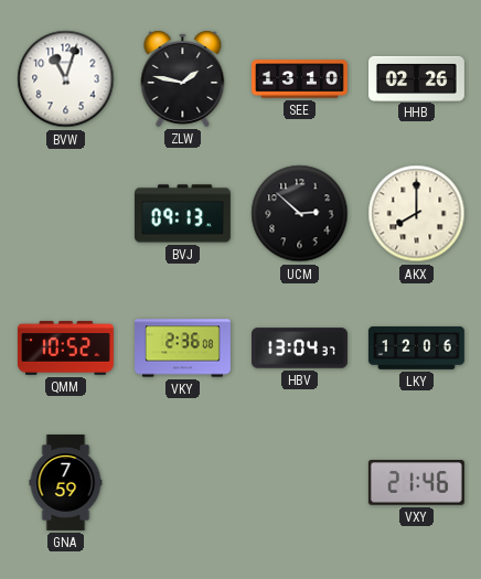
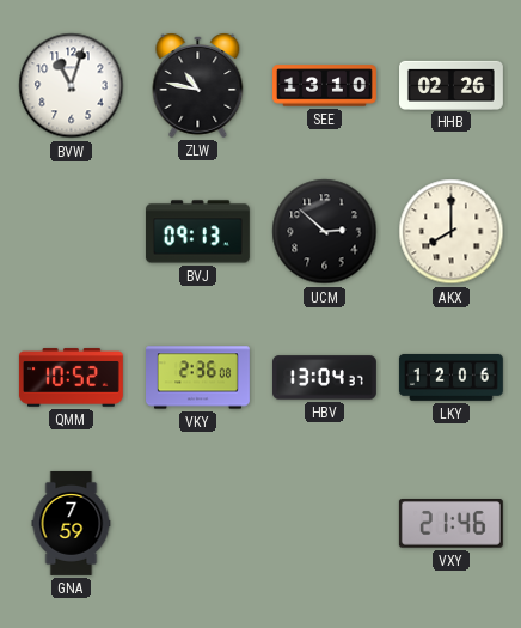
ZLW: 1:47 -> 10:47
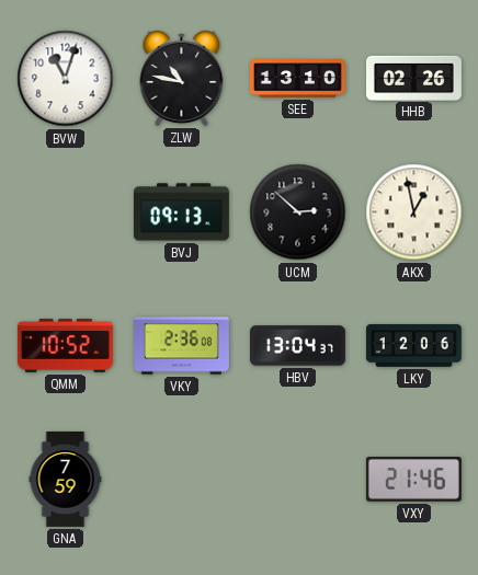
AKX: 8:00 -> 12:58
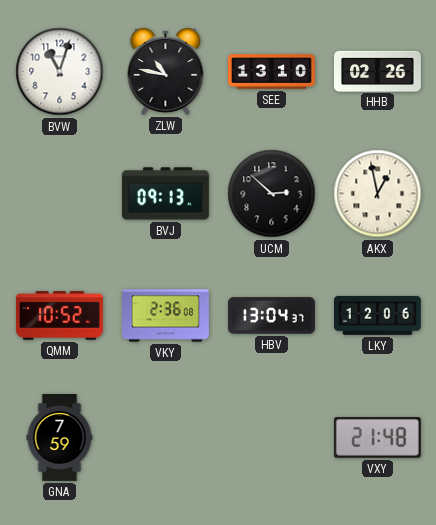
VXY: 21:46 -> 21:48
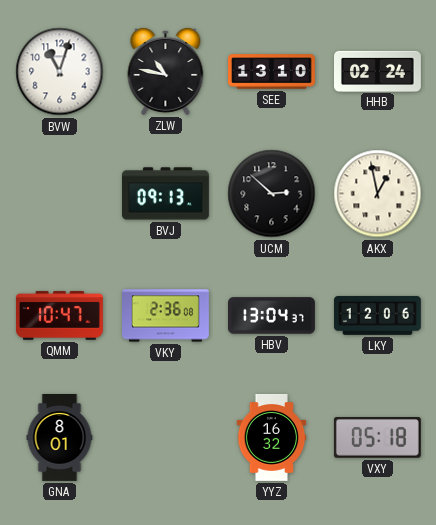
HHB: 02:26 -> 02:24
QMM: 10:52 -> 10:47
GNA: 7:59 -> 8:01
YYZ: none -> 16:32
VXY: 21:48 -> 05:18
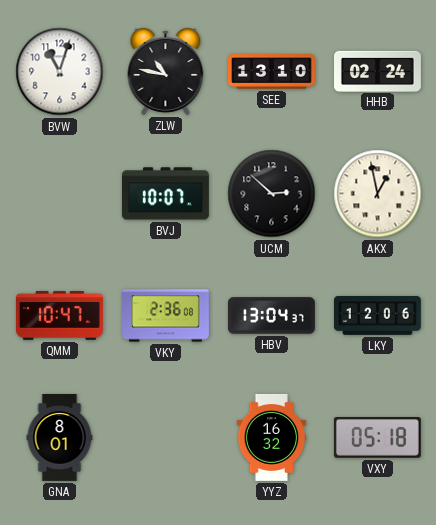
BVJ: 09:13 -> 10:07
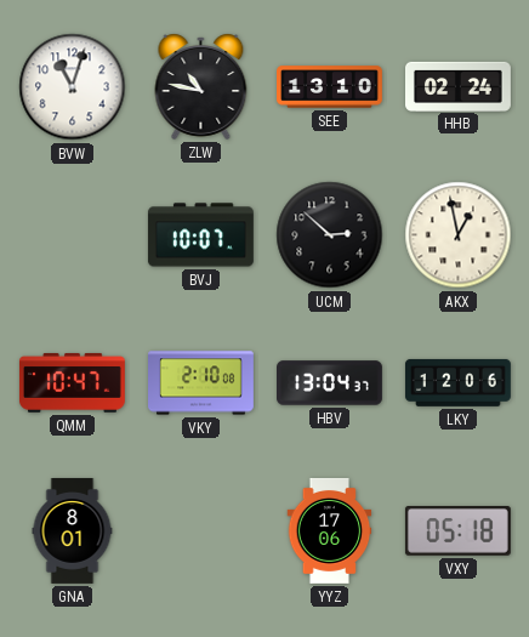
VKY: 2:36 -> 2:10
YYZ: 16:32 -> 17:06
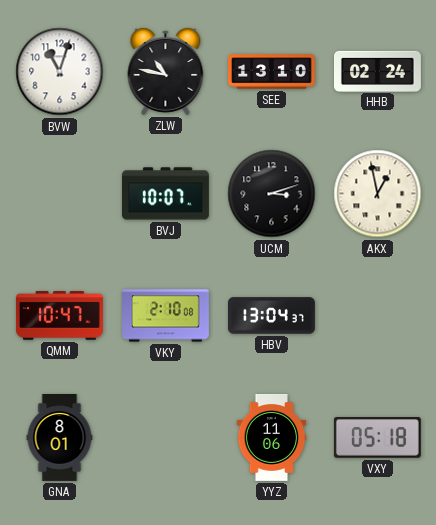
UCM: 2:52 -> 3:12
LKY: 12:06 -> none
YYZ: 17:06 -> 11:06
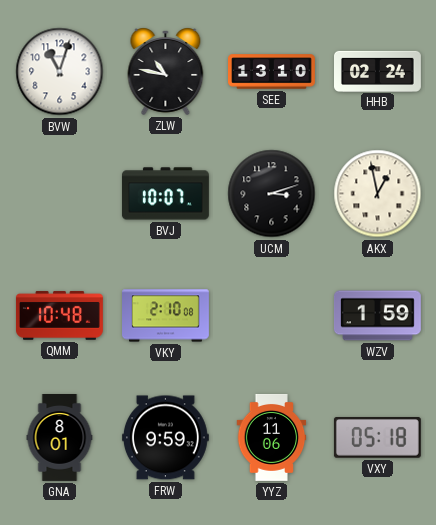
QMM: 10:47 -> 10:48
HBV: 13:04 -> none
WZV: none -> 1:59
FRW: none -> 9:59
